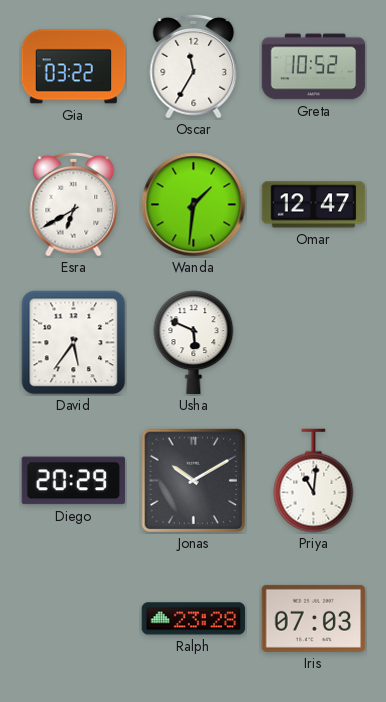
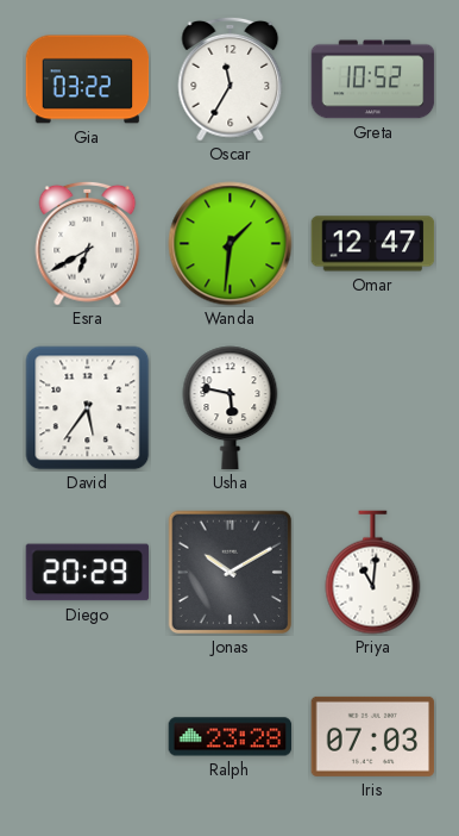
Usha: 5:49 -> 5:47
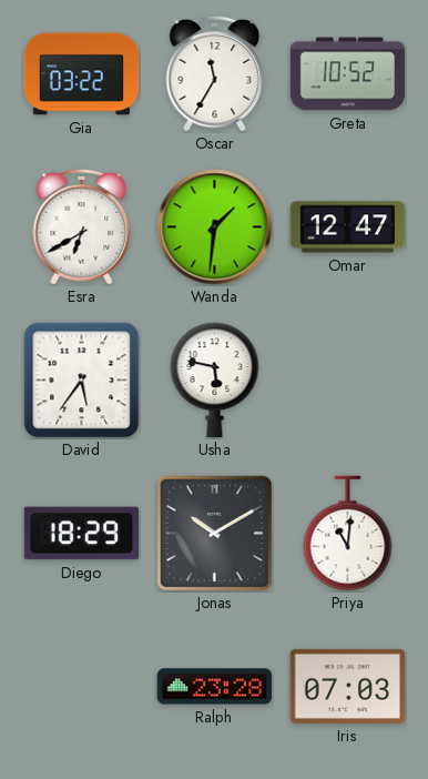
Diego: 20:29 -> 18:29
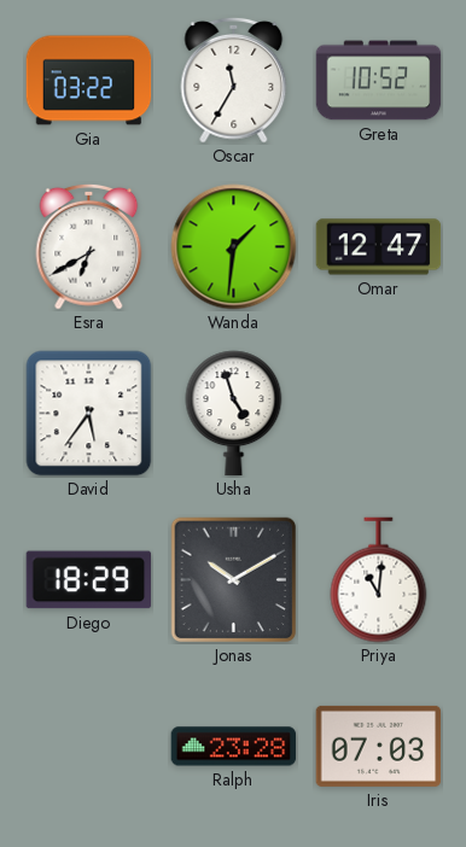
Usha: 5:47 -> 4:57
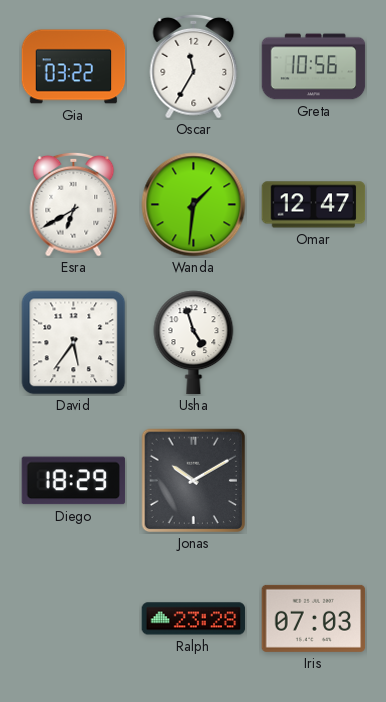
Greta: 10:52 -> 10:56
Priya: 11:01 -> none
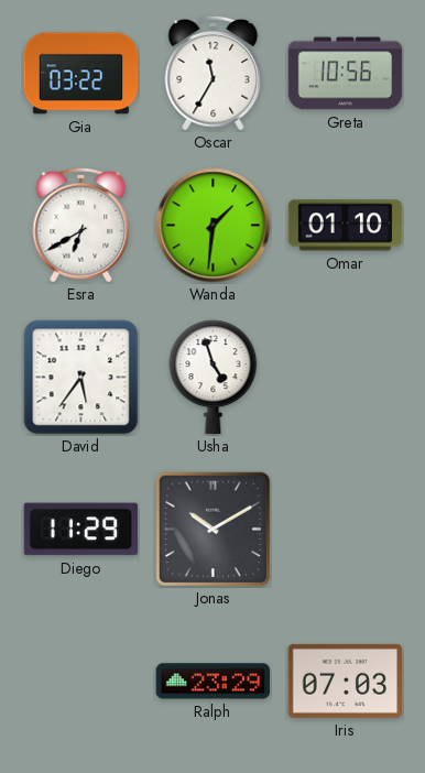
Omar: 12:47 -> 01:10
Diego: 18:29 -> 11:29
Ralph: 23:28 -> 23:29
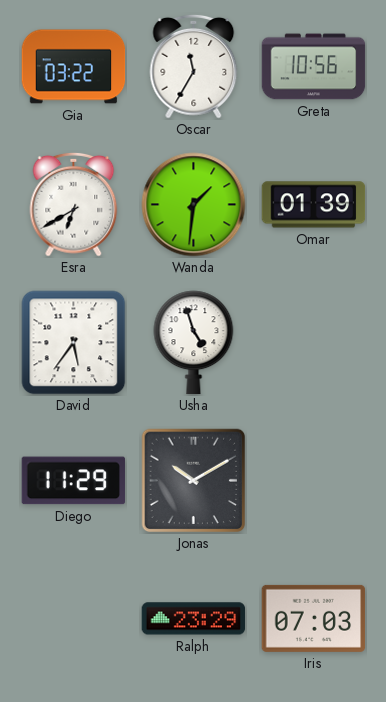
Omar: 01:10 -> 01:39
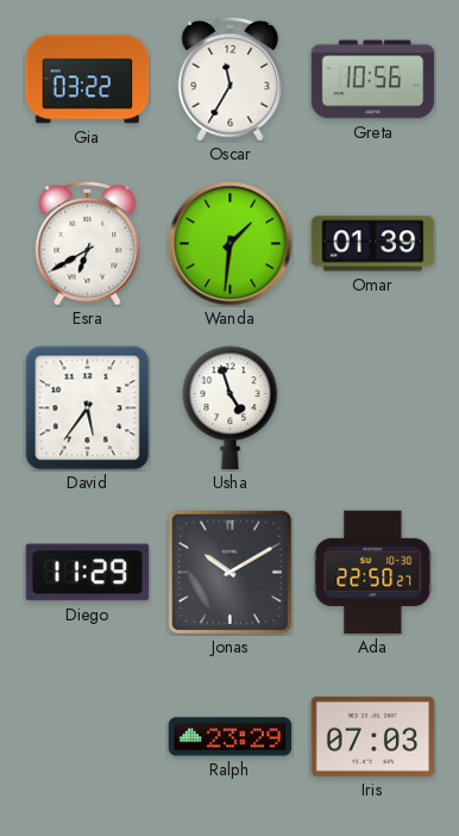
Ada: none -> 22:50
